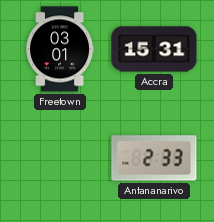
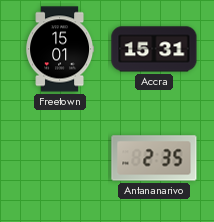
Freetown: 03:01 -> 15:01
Antananarivo: 2:33 -> 2:35
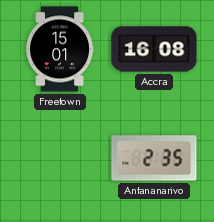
Accra: 15:31 -> 16:08
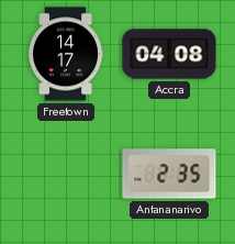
Freetown: 15:01 -> 14:17
Accra: 16:08 -> 04:08
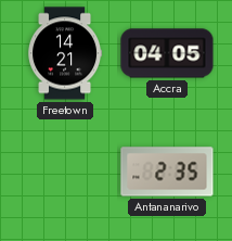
Freetown: 14:17 -> 14:21
Accra: 04:08 -> 04:05
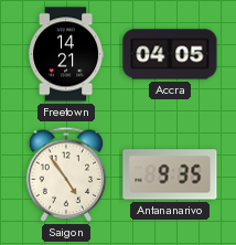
Saigon: none -> 4:54
Antananarivo: 2:35 -> 9:35
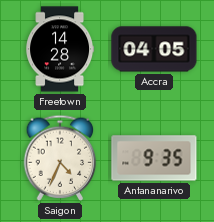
Freetown: 14:21 -> 14:28
Saigon: 4:54 -> 4:34
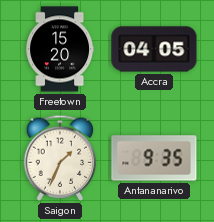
Freetown: 14:28 -> 15:20
Saigon: 4:34 -> 1:34
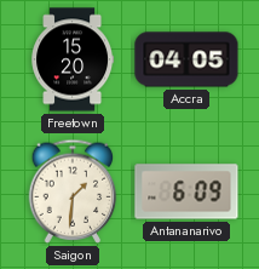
Saigon: 1:34 -> 1:31
Antananarivo: 9:35 -> 6:09
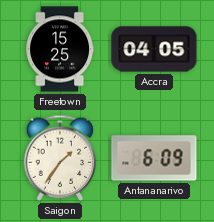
Freetown: 15:20 -> 15:25
Saigon: 1:31 -> 1:36
